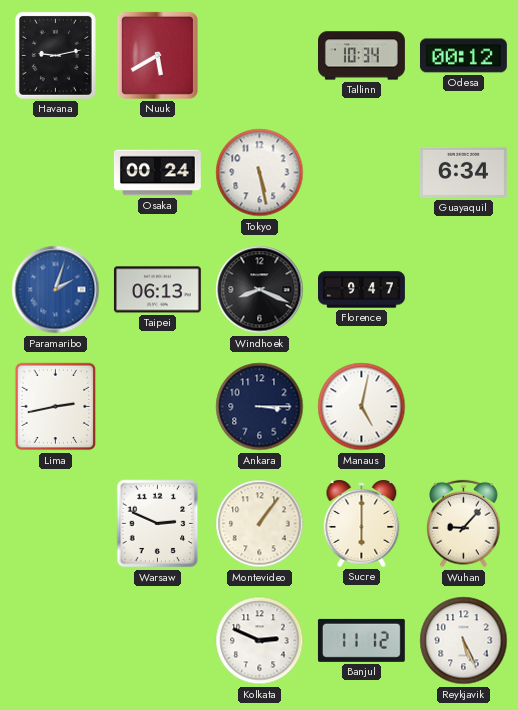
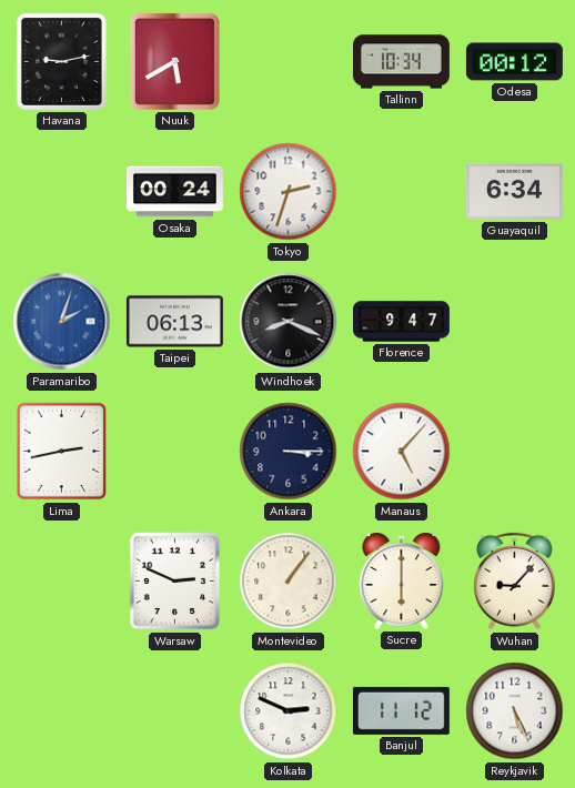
Tokyo: 5:28 -> 2:33
Manaus: 5:02 -> 5:07
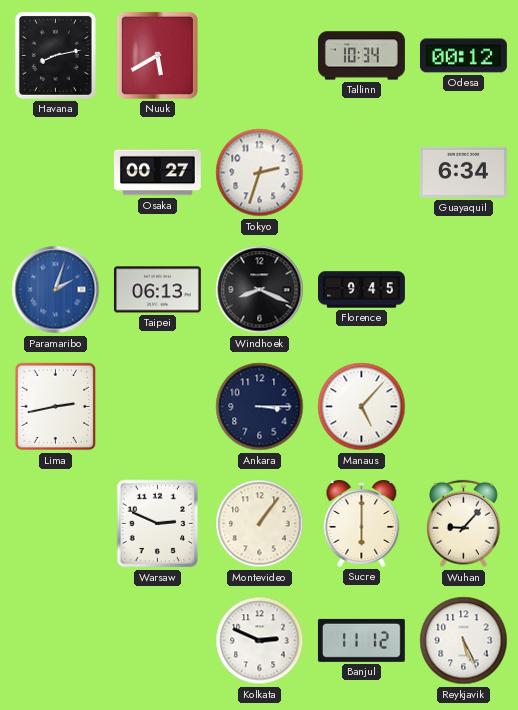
Havana: 9:13 -> 8:13
Osaka: 00:24 -> 00:27
Florence: 9:47 -> 9:45
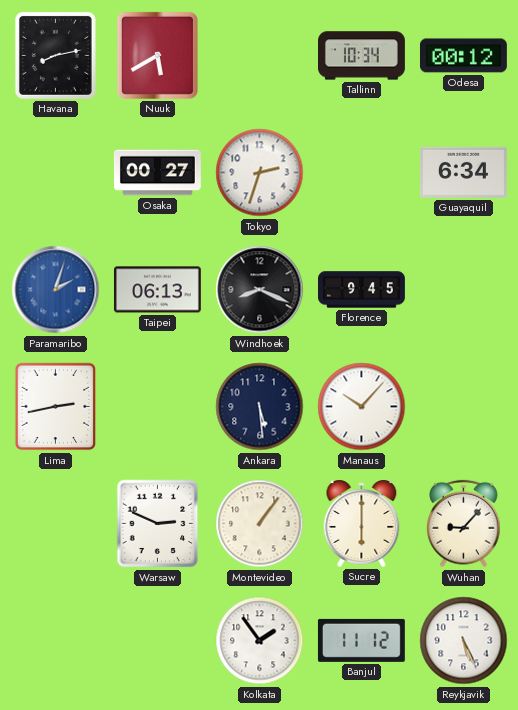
Ankara: 3:15 -> 5:29
Manaus: 5:07 -> 10:07
Kolkata: 2:49 -> 1:54
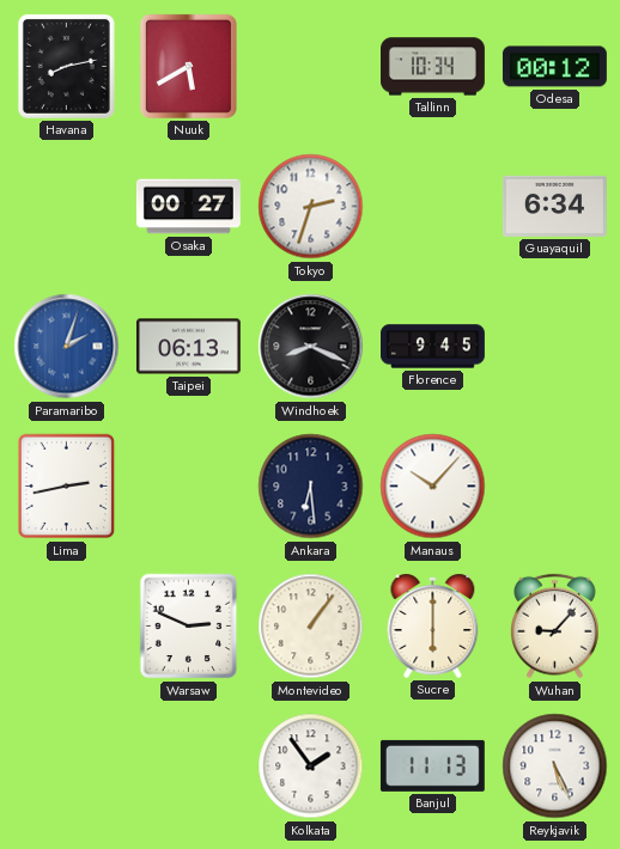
Ankara: 5:29 -> 6:29
Banjul: 11:12 -> 11:13
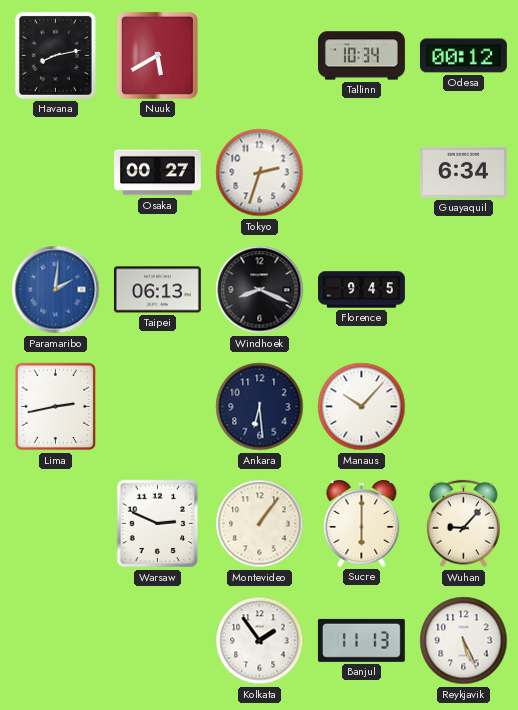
Paramaribo: 2:03 -> 2:01
